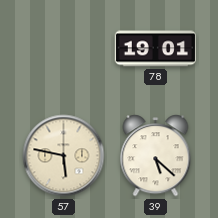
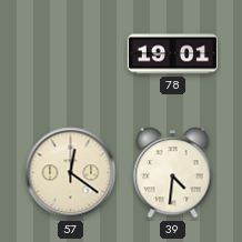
57: 5:47 -> 12:21
39: 5:22 -> 4:31
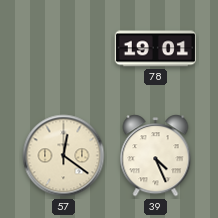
39: 4:31 -> 4:26
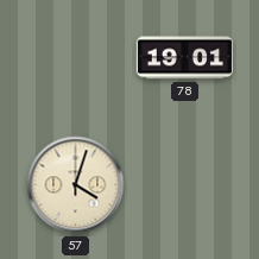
57: 12:21 -> 4:03
39: 4:26 -> none
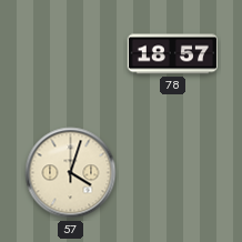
78: 19:01 -> 18:57
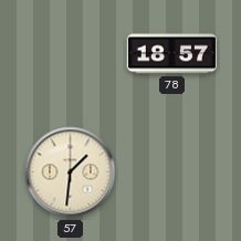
57: 4:03 -> 1:31
